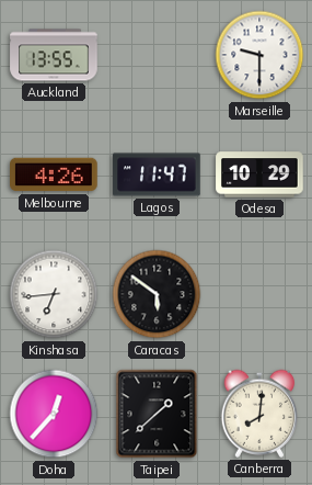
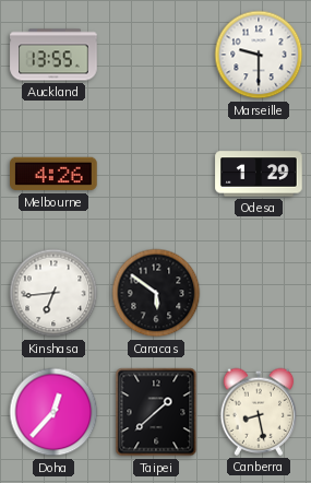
Lagos: 11:47 -> none
Odesa: 10:29 -> 1:29
Canberra: 8:01 -> 8:28
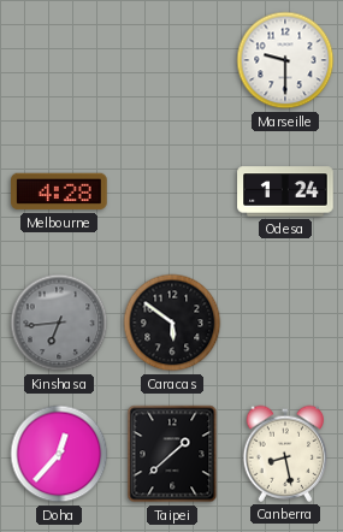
Auckland: 13:55 -> none
Melbourne: 4:26 -> 4:28
Odesa: 1:29 -> 1:24
Kinshasa dial: white -> grey
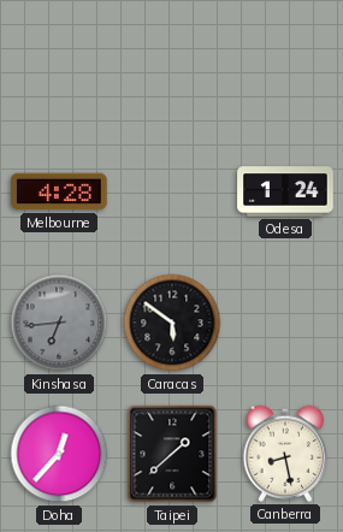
Marseille: 9:30 -> none
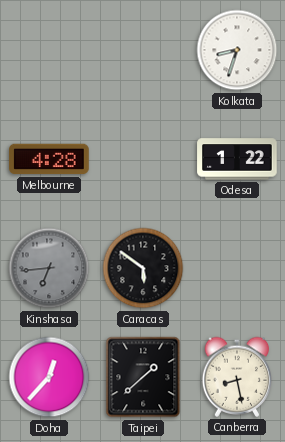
Kolkata: none -> 8:33
Odesa: 1:24 -> 1:22
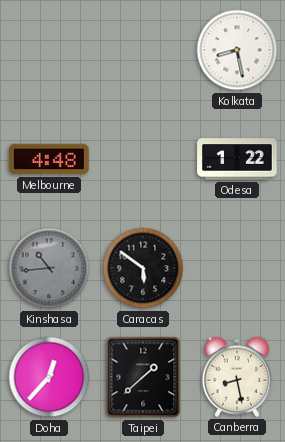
Kolkata: 8:33 -> 8:28
Melbourne: 4:28 -> 4:48
Kinshasa: 6:44 -> 10:44
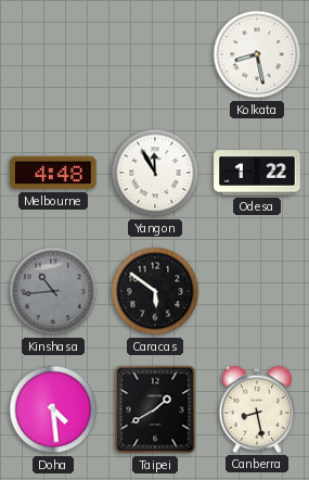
Yangon: none -> 11:55
Doha: 12:37 -> 4:29
Taipei: 1:38 -> 1:40
